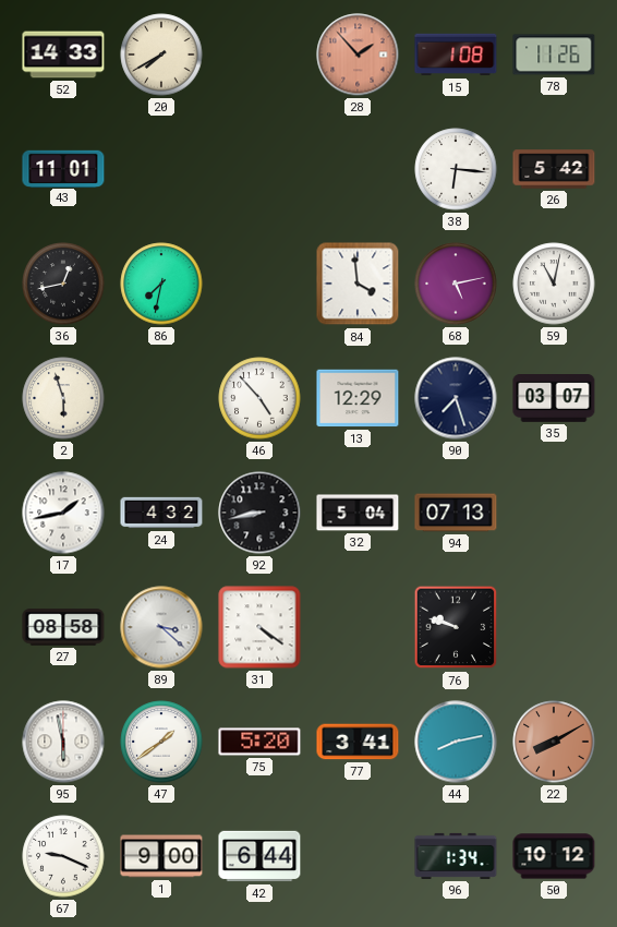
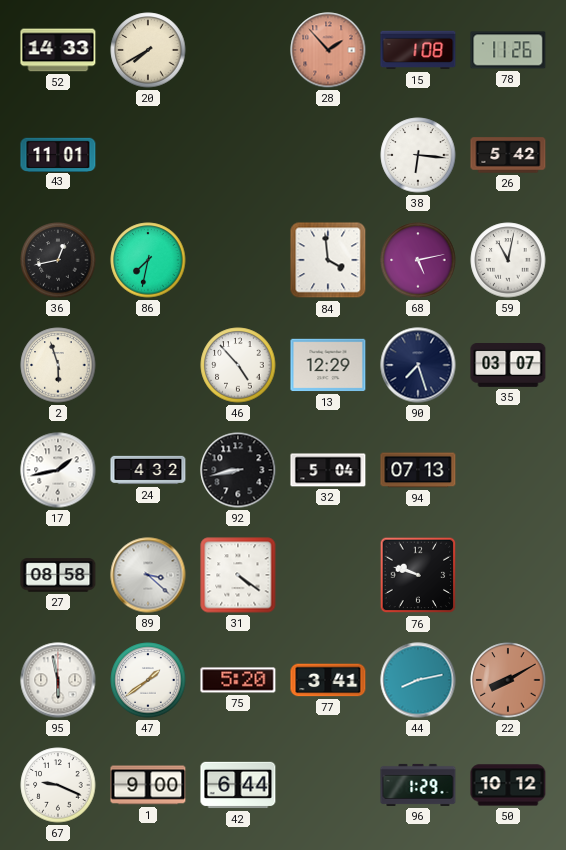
96: 1:34 -> 1:29
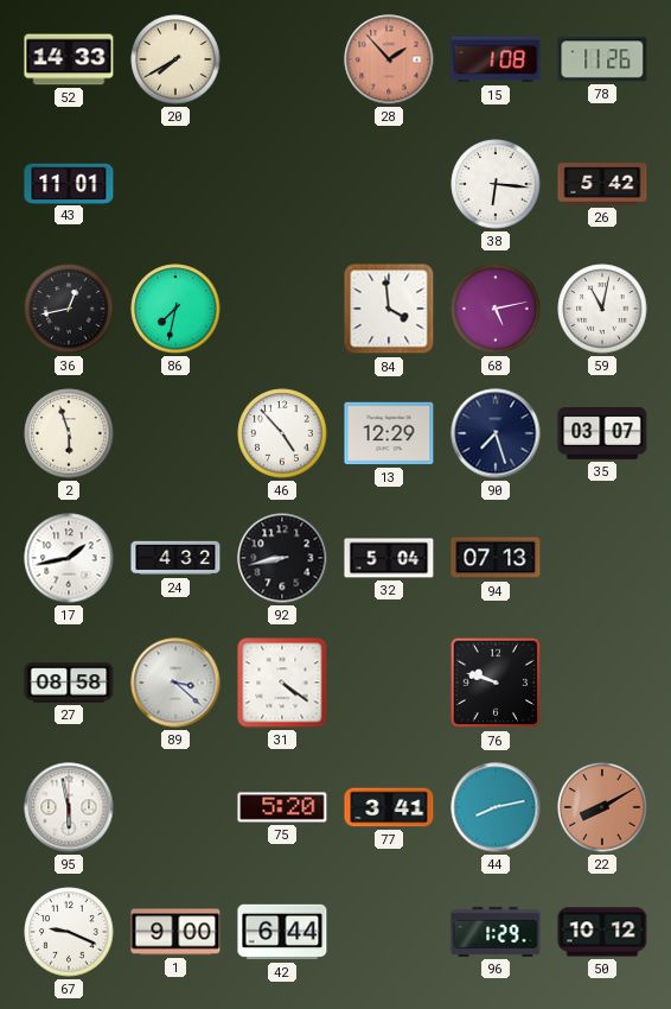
47: 1:39 -> none
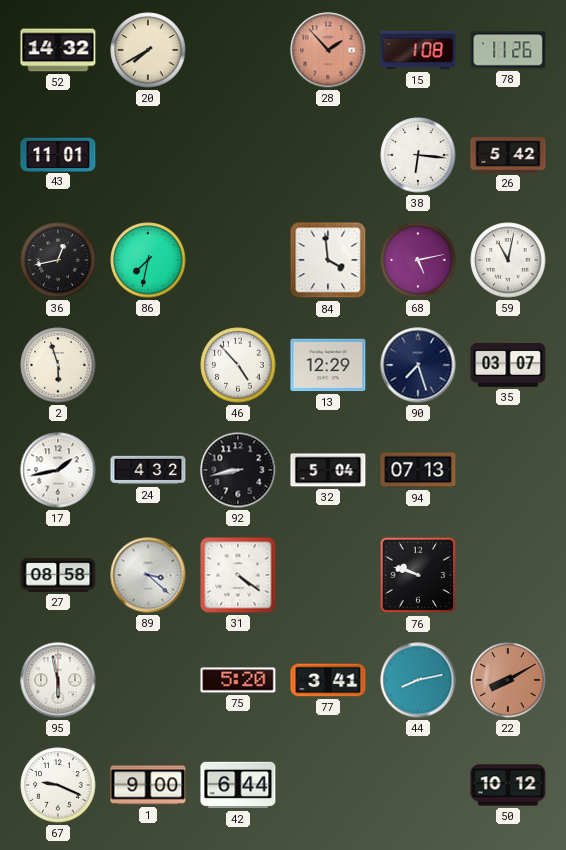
52: 14:33 -> 14:32
96: 1:29 -> none
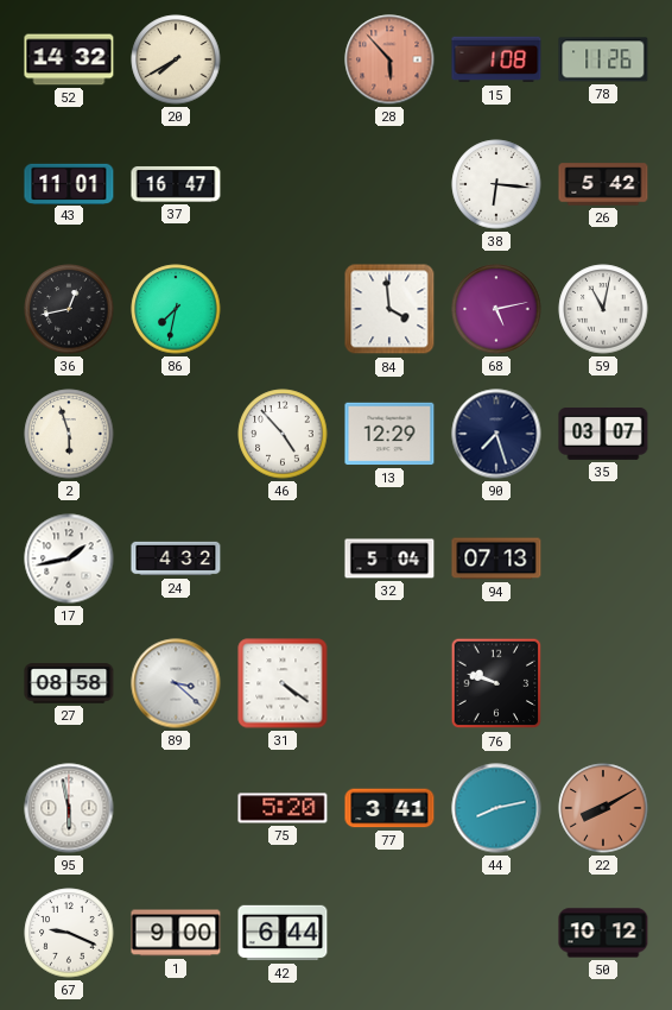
28: 1:53 -> 5:53
37: none -> 16:47
92: 8:43 -> none
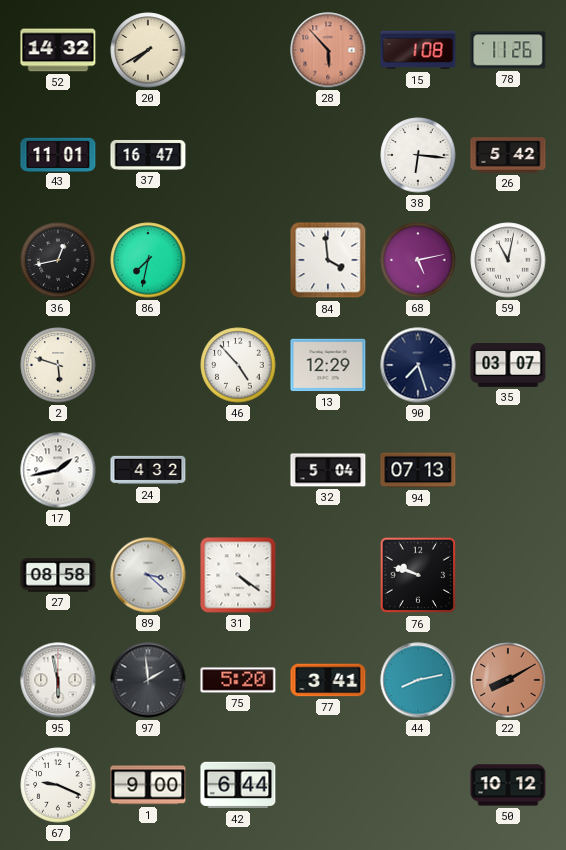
2: 5:57 -> 5:48
97: none -> 1:59
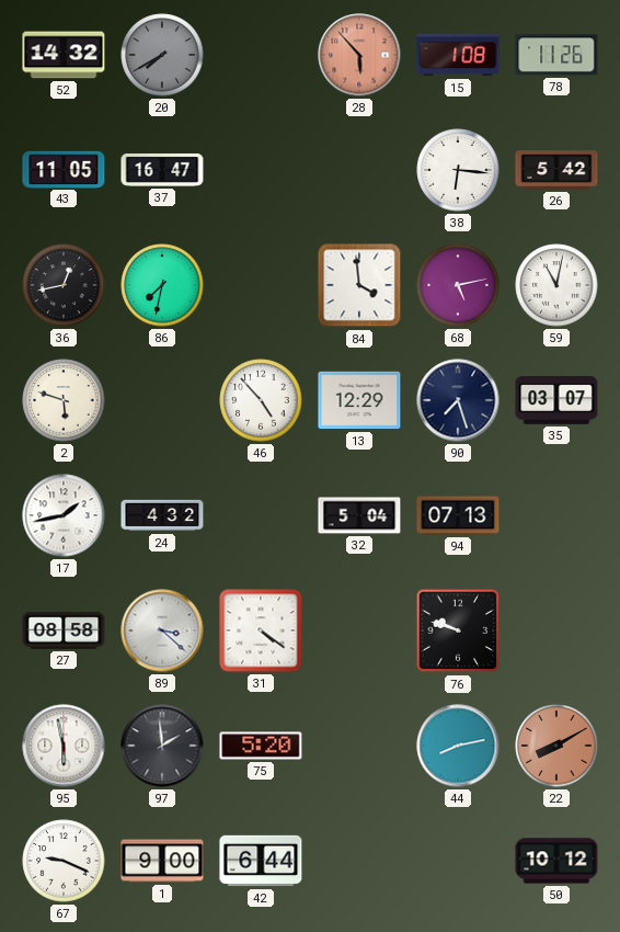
20 dial: cream -> grey
43: 11:01 -> 11:05
77: 3:41 -> none
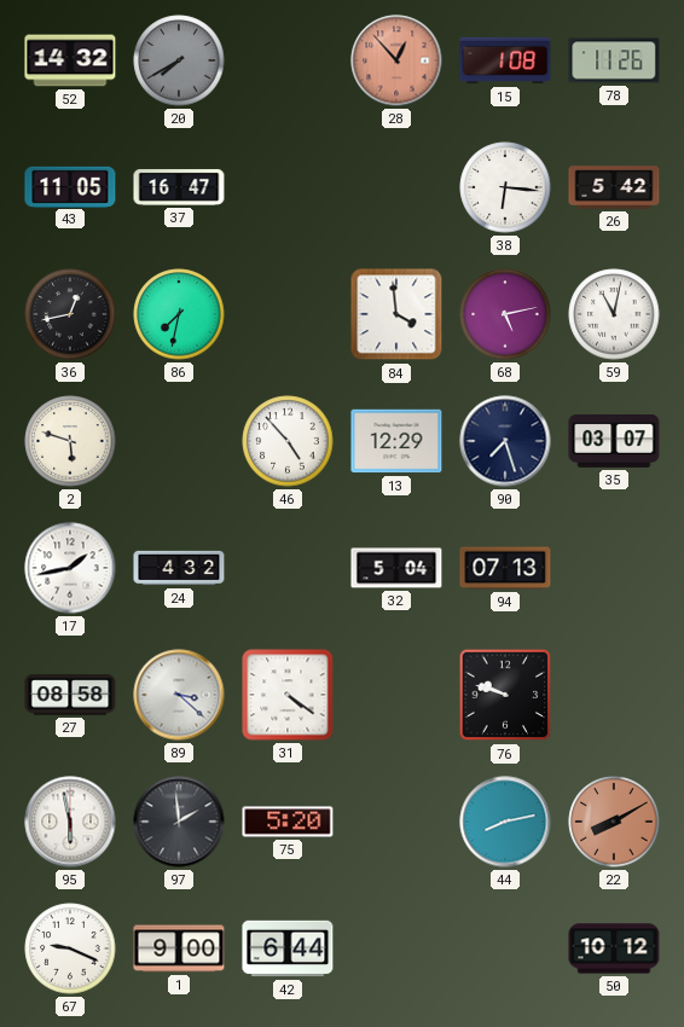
28: 5:53 -> 12:53
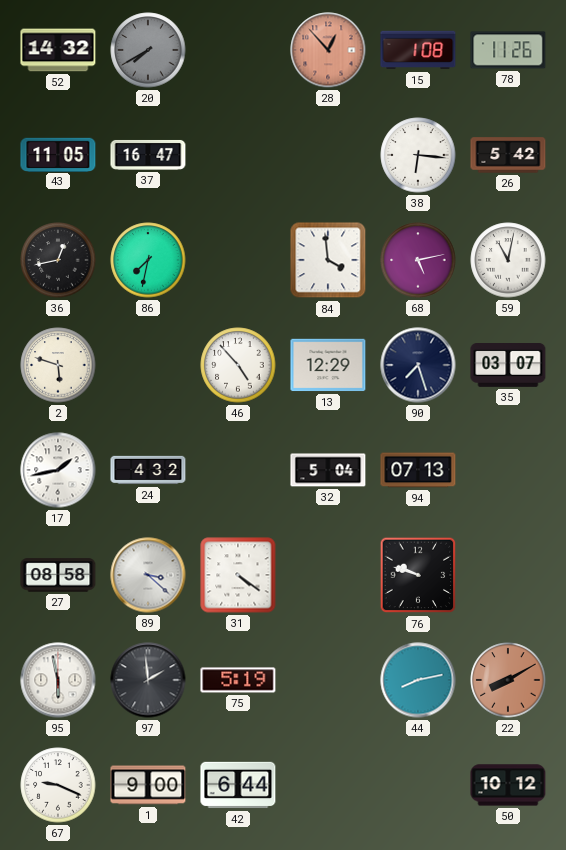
75: 5:20 -> 5:19
